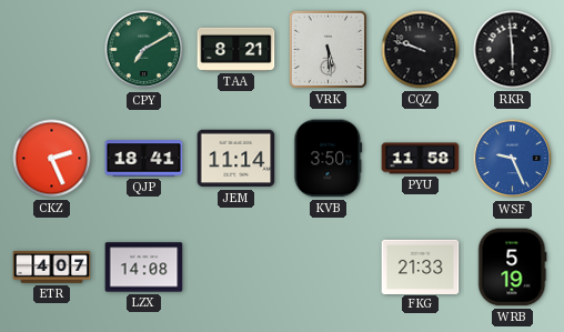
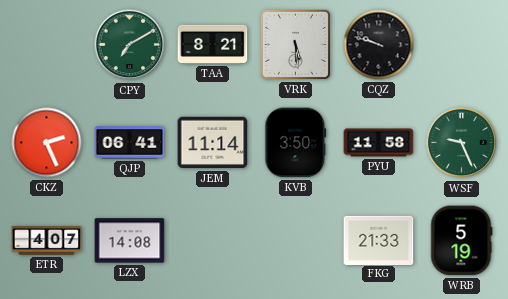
RKR: 5:59 -> none
QJP: 18:41 -> 06:41
WSF dial: blue -> green
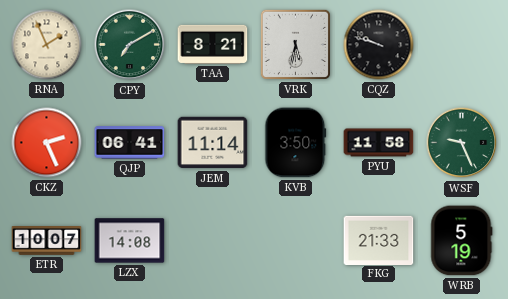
RNA: none -> 1:56
VRK: 5:29 -> 5:32
ETR: 4:07 -> 10:07
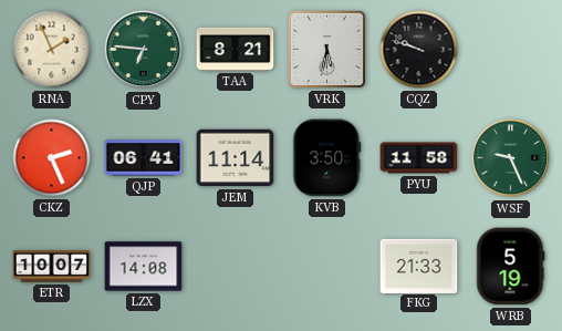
CPY: 7:10 -> 6:46
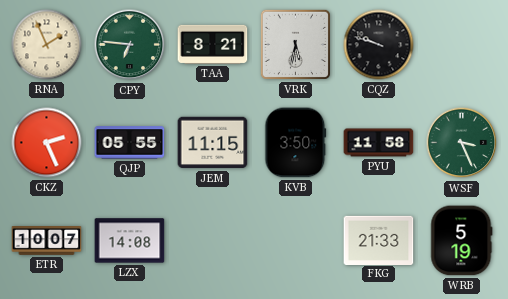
QJP: 06:41 -> 05:55
JEM: 11:14 -> 11:15
WSF: 9:26 -> 3:26
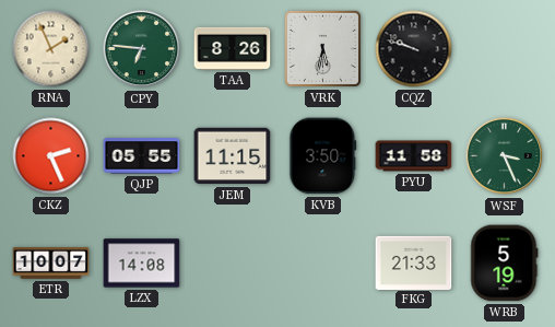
TAA: 8:21 -> 8:26
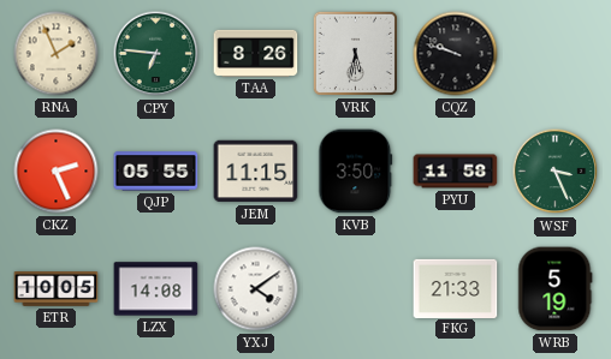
ETR: 10:07 -> 10:05
YXJ: none -> 4:09
